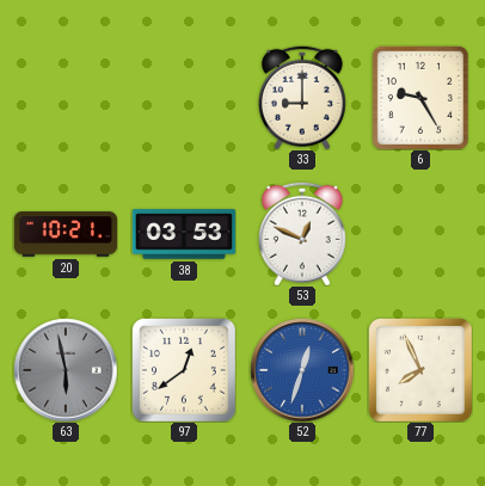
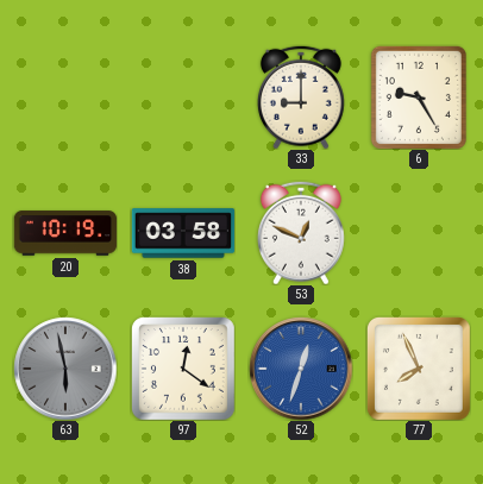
20: 10:21 -> 10:19
38: 03:53 -> 03:58
97: 12:39 -> 12:21
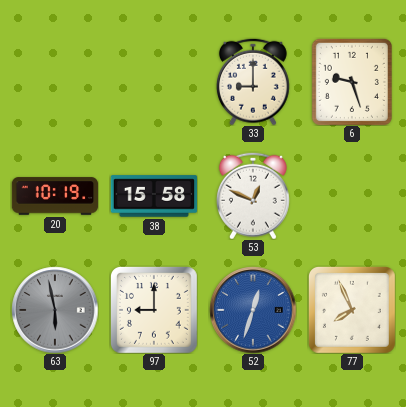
6: 9:25 -> 9:27
38: 03:58 -> 15:58
97: 12:21 -> 9:00
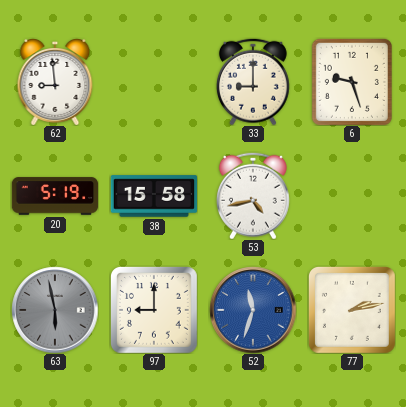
62: none -> 8:59
20: 10:19 -> 5:19
53: 12:49 -> 4:43
52: 12:33 -> 11:33
77: 7:56 -> 2:13
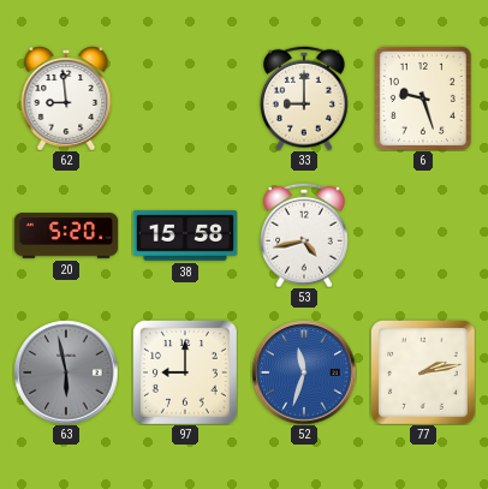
20: 5:19 -> 5:20
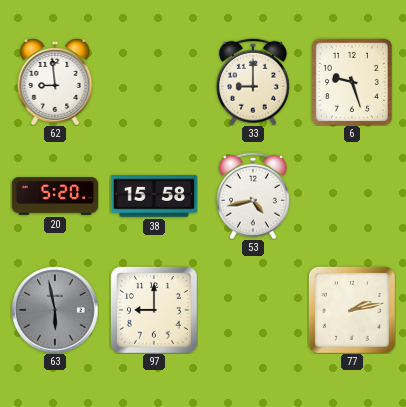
52: 11:33 -> none
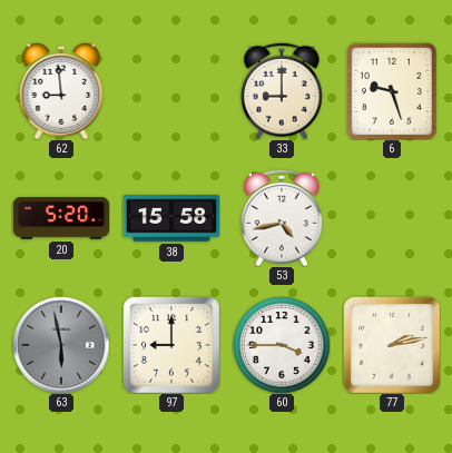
60: none -> 3:45
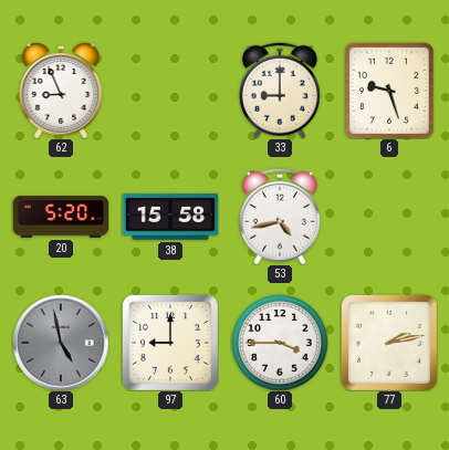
62: 8:59 -> 8:56
63: 5:58 -> 4:58
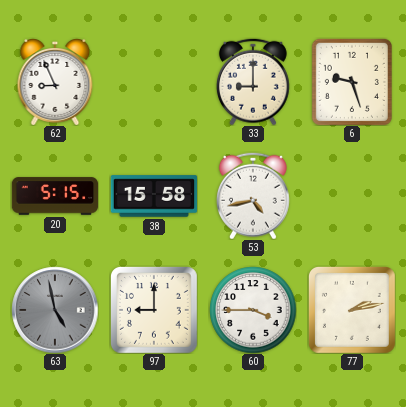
20: 5:20 -> 5:15
